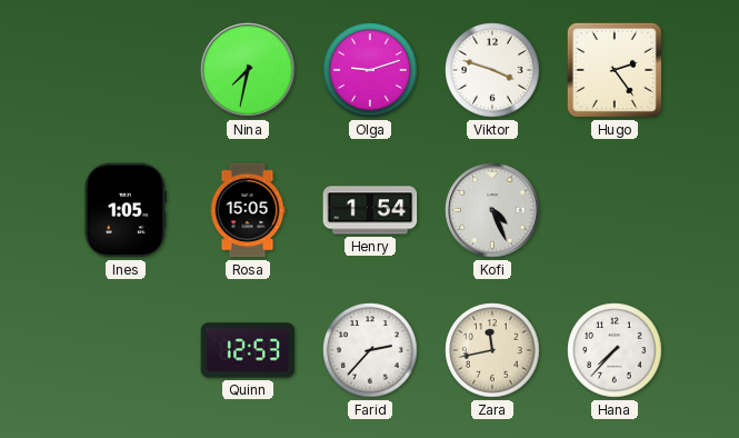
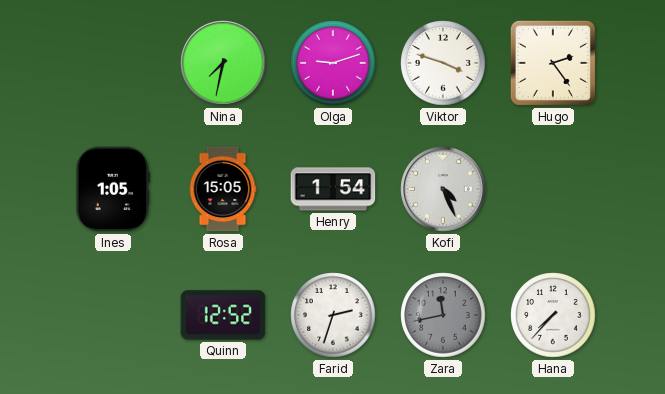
Quinn: 12:53 -> 12:52
Farid: 2:37 -> 2:33
Zara dial: cream -> grey
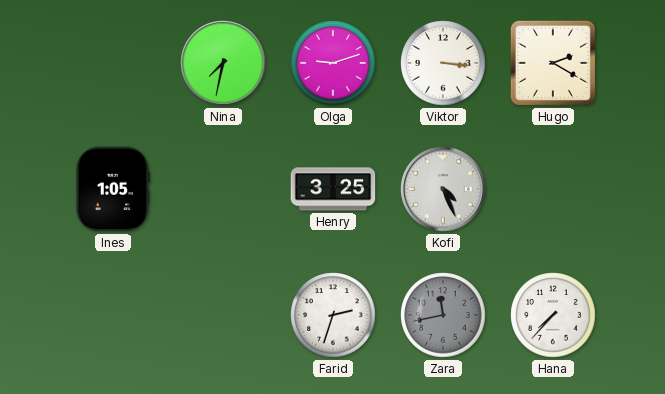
Viktor: 3:48 -> 3:16
Hugo: 2:24 -> 2:20
Rosa: 15:05 -> none
Henry: 1:54 -> 3:25
Quinn: 12:52 -> none
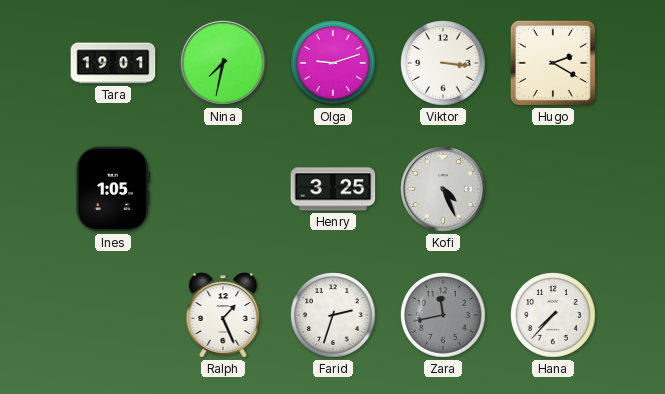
Tara: none -> 19:01
Ralph: none -> 1:26
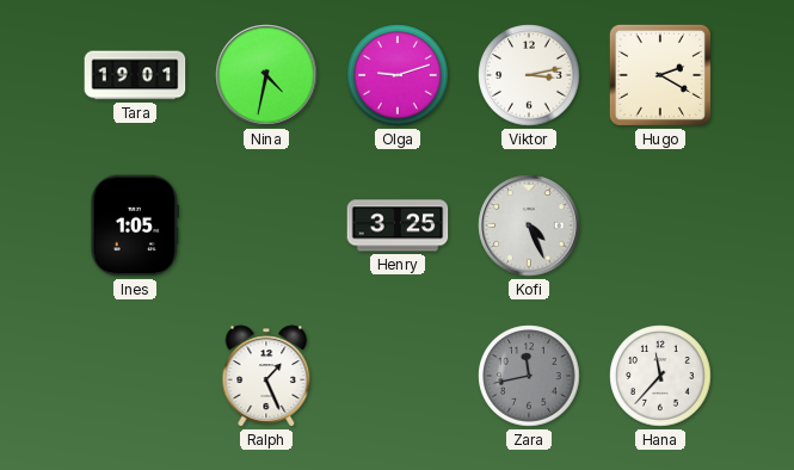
Nina: 7:32 -> 4:32
Viktor: 3:16 -> 3:13
Farid: 2:33 -> none
Hana: 7:37 -> 11:37
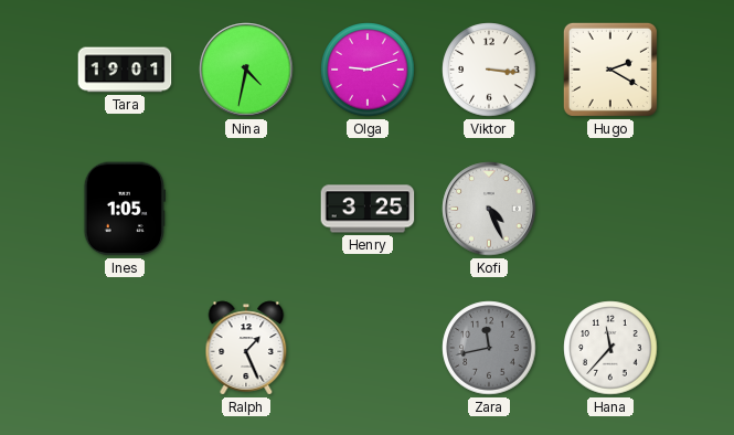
Viktor: 3:13 -> 3:16
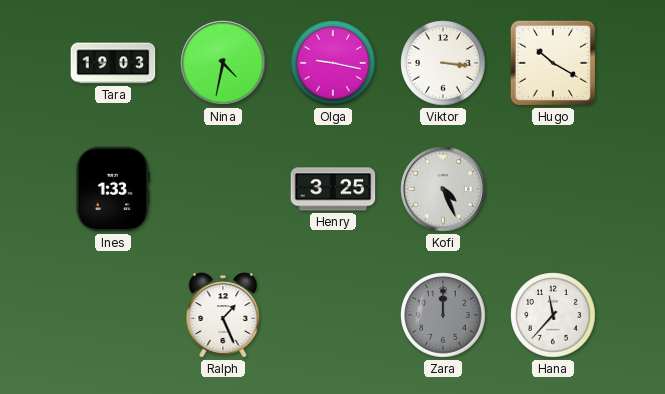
Tara: 19:01 -> 19:03
Olga: 9:12 -> 9:17
Hugo: 2:20 -> 10:20
Ines: 1:05 -> 1:33
Zara: 11:43 -> 12:00
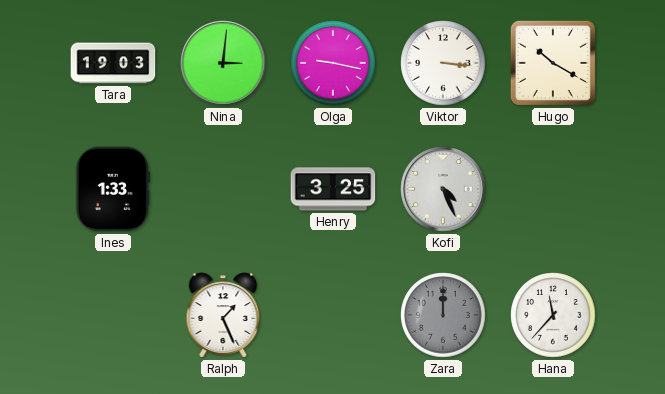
Nina: 4:32 -> 3:01
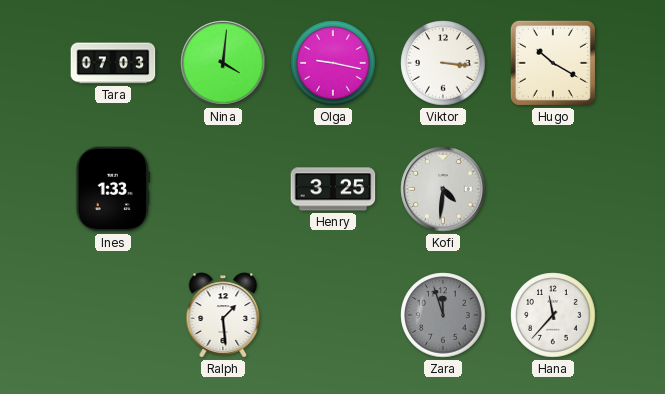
Tara: 19:03 -> 07:03
Nina: 3:01 -> 4:01
Kofi: 4:26 -> 4:31
Ralph: 1:26 -> 1:29
Zara: 12:00 -> 11:57
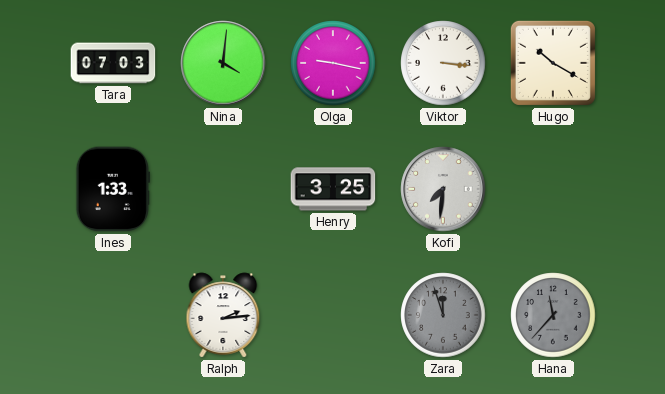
Kofi: 4:31 -> 7:31
Ralph: 1:29 -> 2:14
Hana dial: white -> grey
